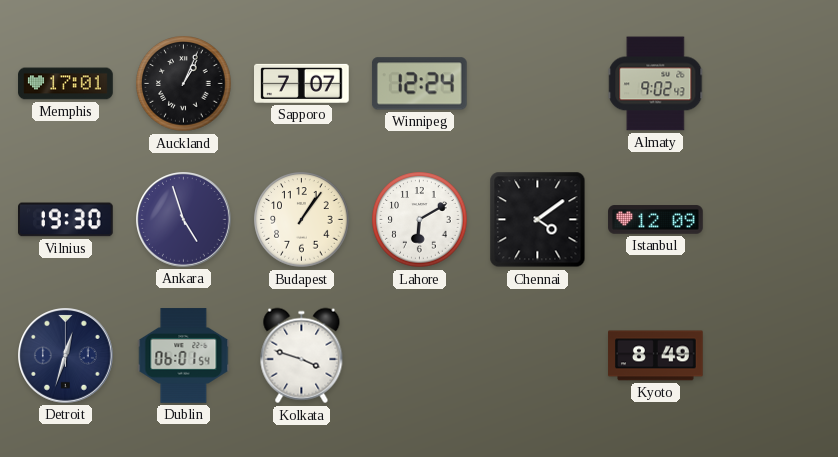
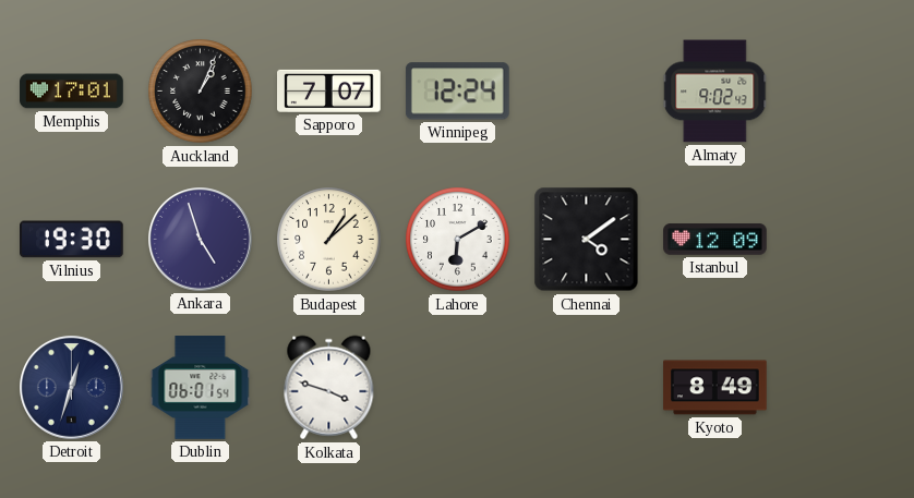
Budapest: 1:06 -> 1:08
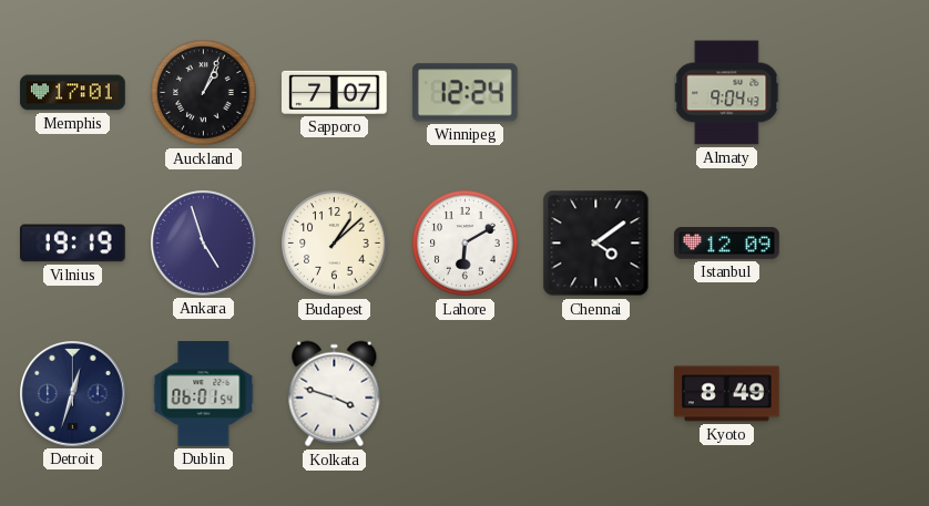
Almaty: 9:02 -> 9:04
Vilnius: 19:30 -> 19:19
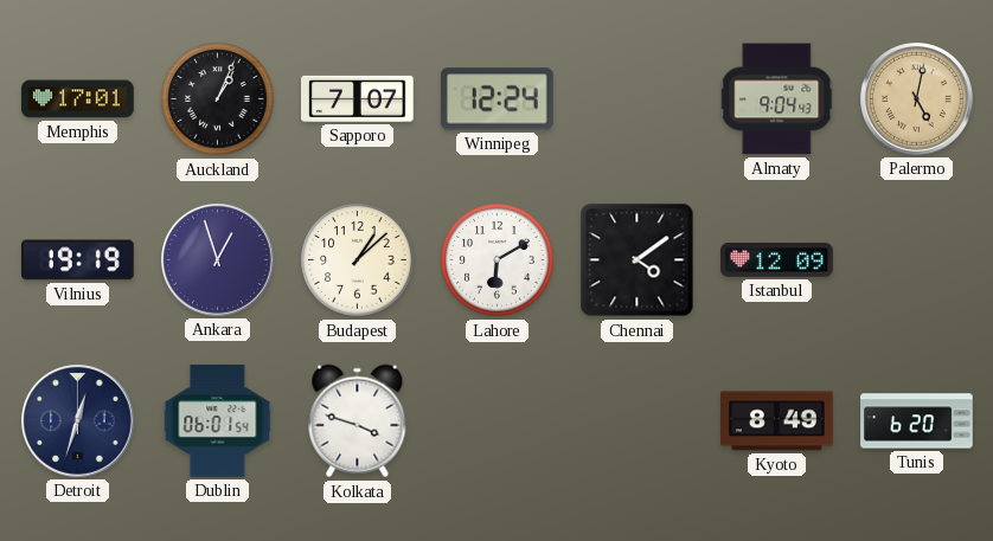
Palermo: none -> 5:02
Ankara: 4:57 -> 12:57
Tunis: none -> 6:20
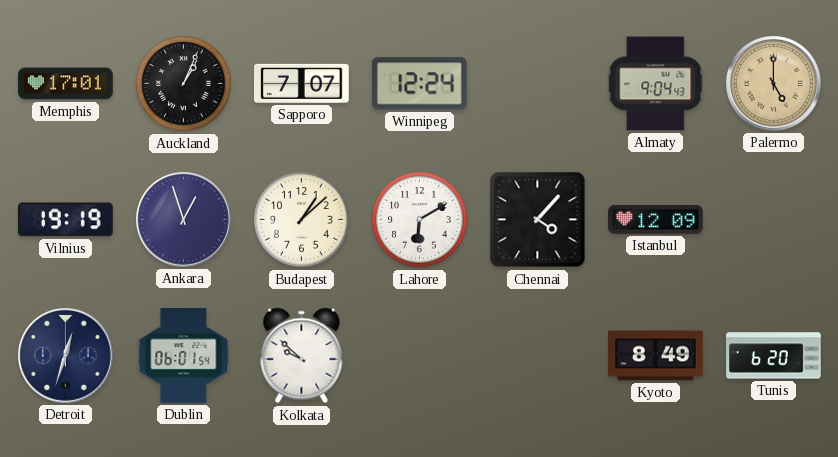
Palermo: 5:02 -> 5:00
Chennai: 4:09 -> 4:07
Kolkata: 3:48 -> 9:52
